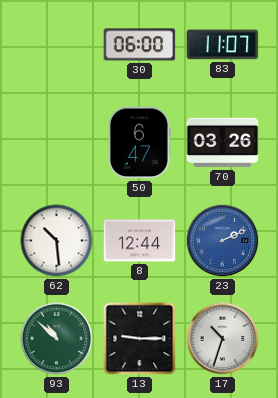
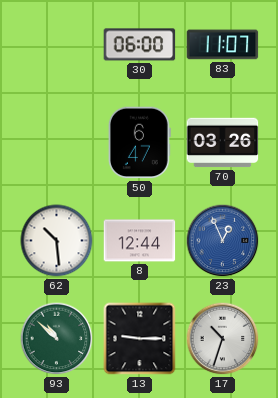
23: 2:11 -> 12:56
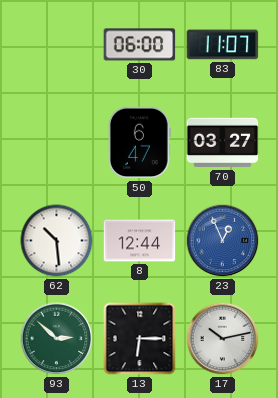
70: 03:26 -> 03:27
93: 10:52 -> 2:52
13: 9:15 -> 6:15
17: 10:33 -> 10:13
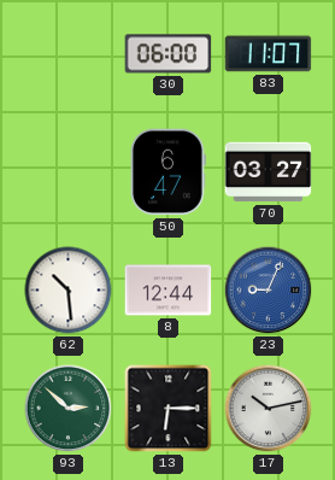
23: 12:56 -> 9:04
